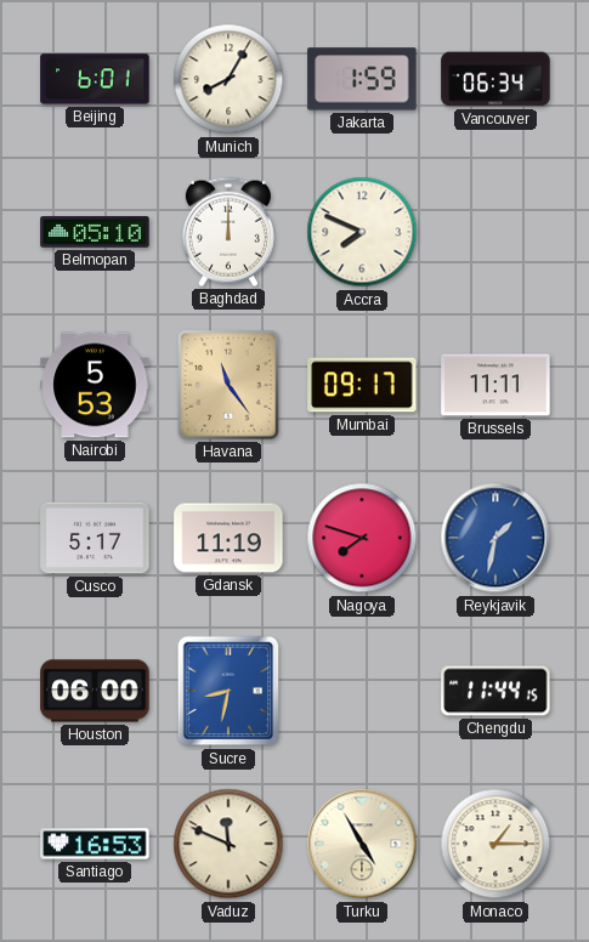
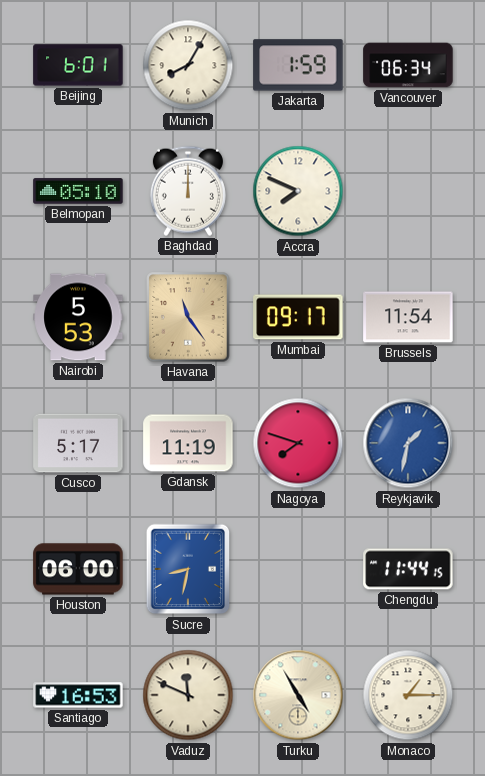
Brussels: 11:11 -> 11:54
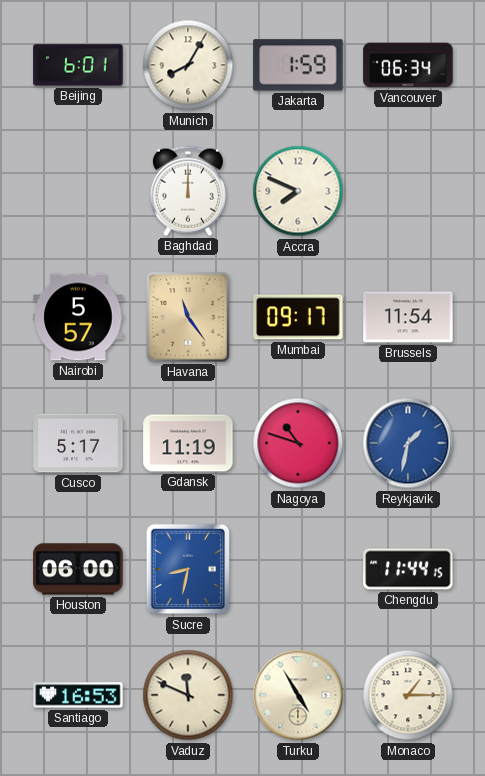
Belmopan: 05:10 -> none
Nairobi: 5:53 -> 5:57
Nagoya: 7:48 -> 10:48
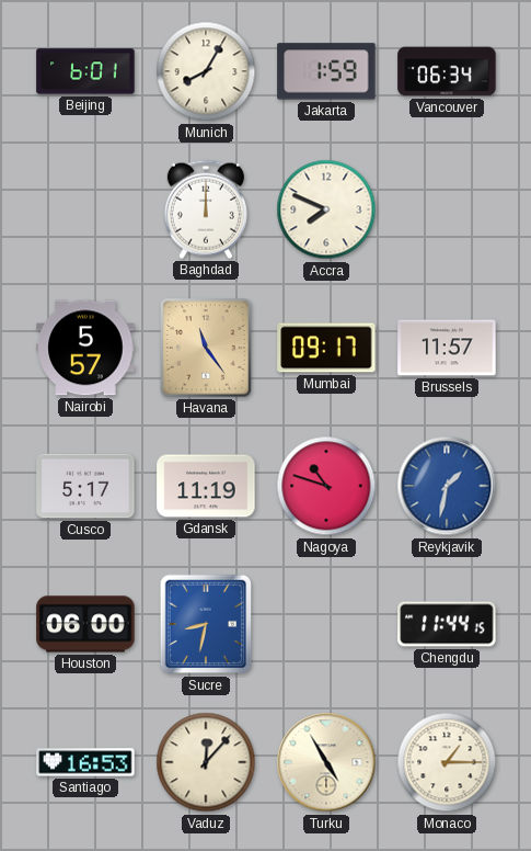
Brussels: 11:54 -> 11:57
Vaduz: 11:49 -> 12:07
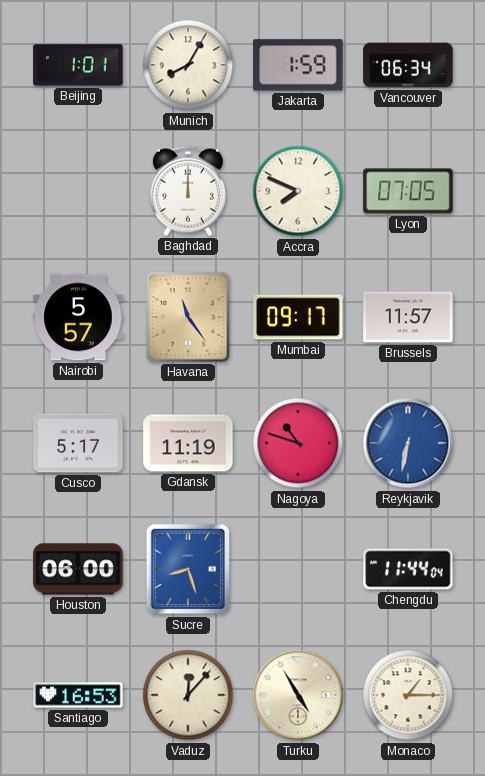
Beijing: 6:01 -> 1:01
Lyon: none -> 07:05
Reykjavik: 1:32 -> 6:32
Sucre: 8:32 -> 8:27
Chengdu: 11:44:15 -> 11:44:04
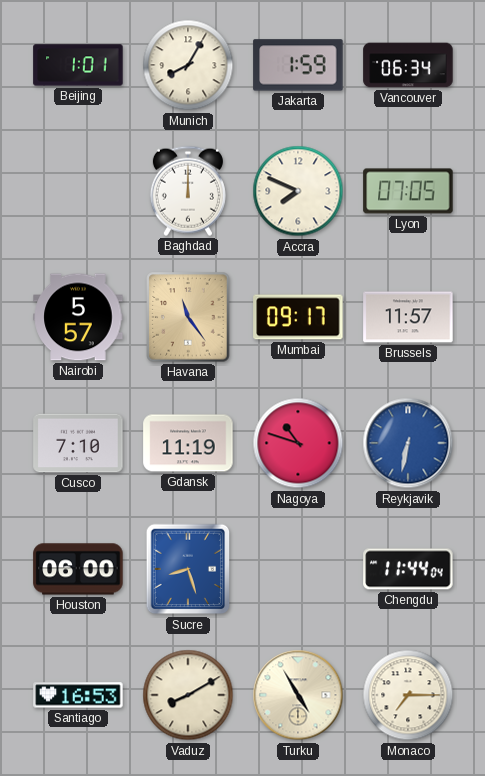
Cusco: 5:17 -> 7:10
Vaduz: 12:07 -> 8:10
Monaco: 1:15 -> 7:15
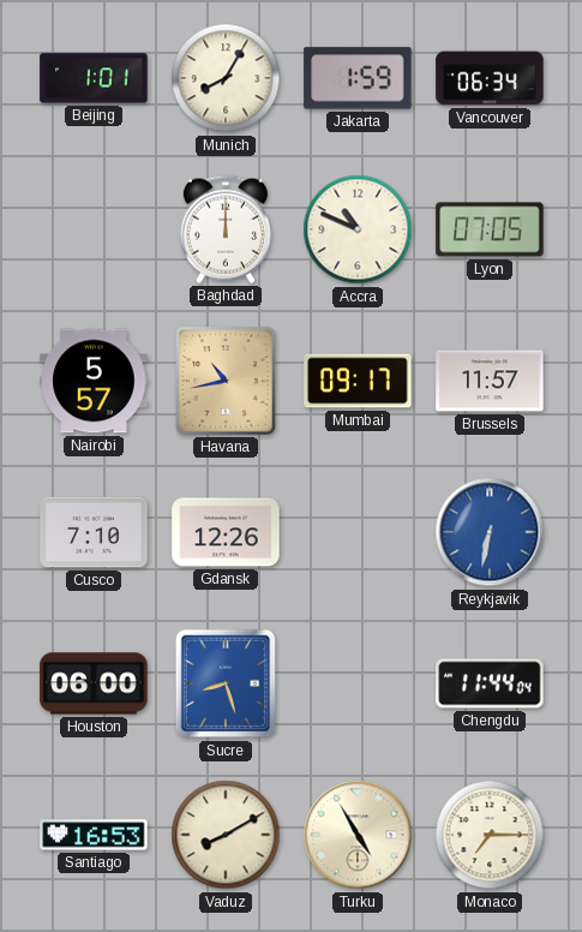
Accra: 7:49 -> 10:49
Havana: 11:24 -> 10:43
Gdansk: 11:19 -> 12:26
Nagoya: 10:48 -> none
